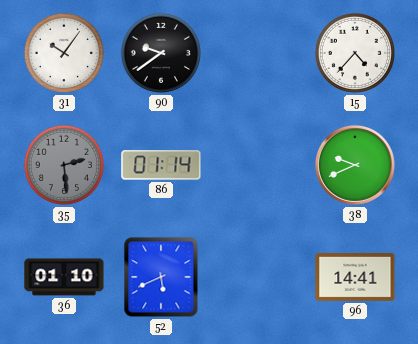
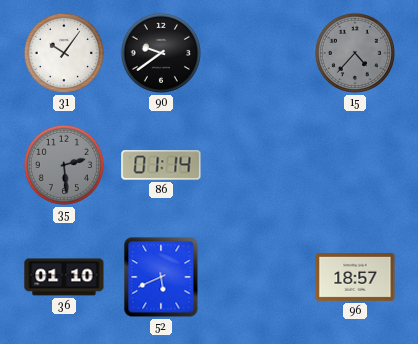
15 dial: white -> grey
38: 9:41 -> none
96: 14:41 -> 18:57
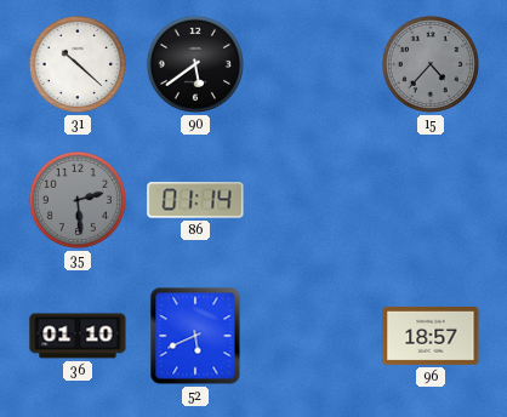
31: 10:06 -> 10:22
90: 9:39 -> 5:39
